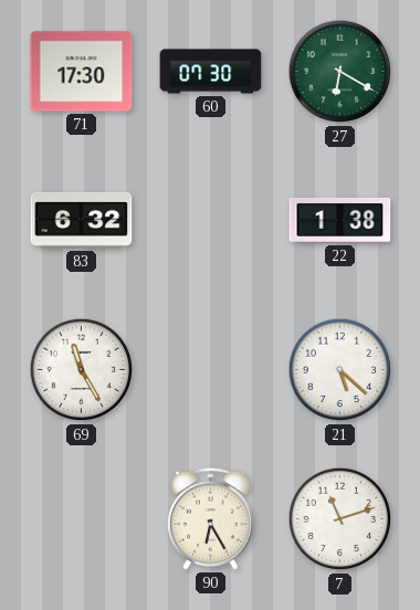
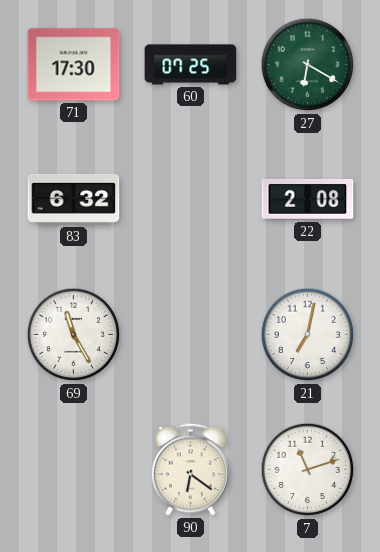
60: 07:30 -> 07:25
22: 1:38 -> 2:08
21: 5:22 -> 7:02
90: 6:25 -> 6:21
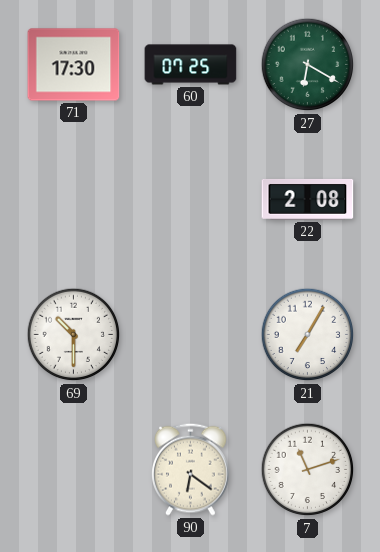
83: 6:32 -> none
69: 11:25 -> 10:30
21: 7:02 -> 7:05
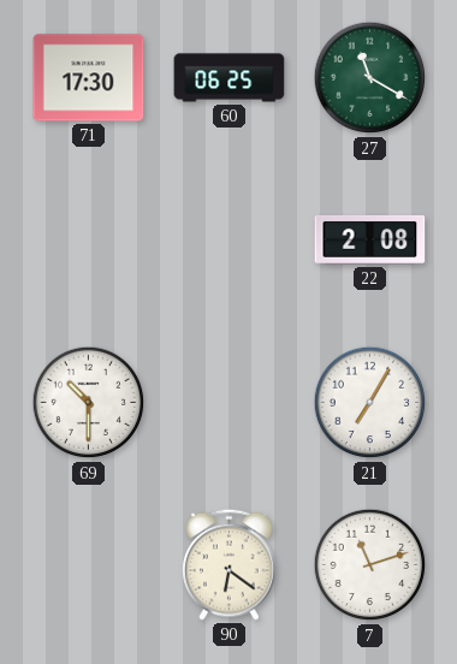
60: 07:25 -> 06:25
27: 6:20 -> 11:20
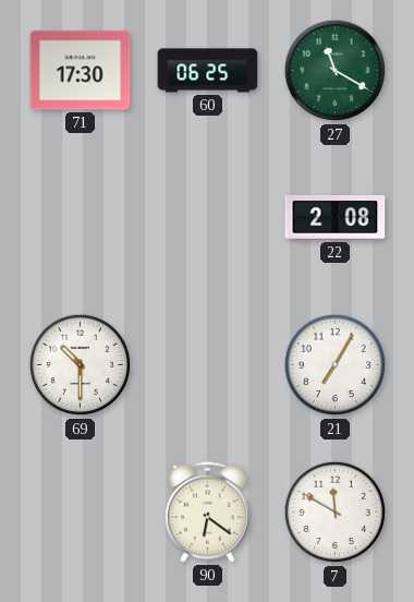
7: 11:12 -> 11:50
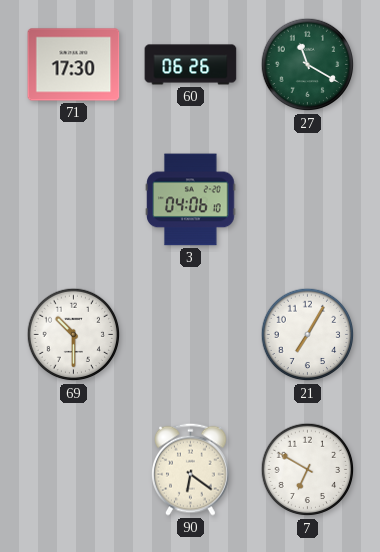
60: 06:25 -> 06:26
3: none -> 04:06
22: 2:08 -> none
7: 11:50 -> 6:50
